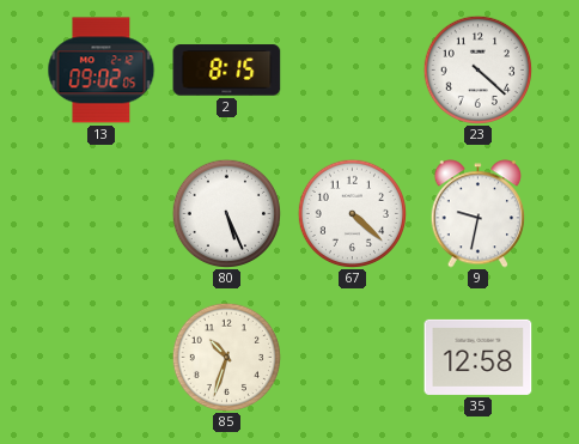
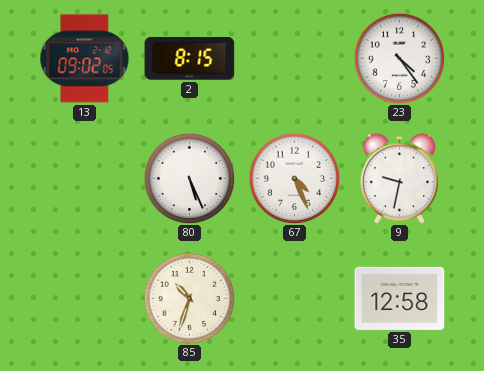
23: 4:22 -> 4:24
67: 4:22 -> 4:26
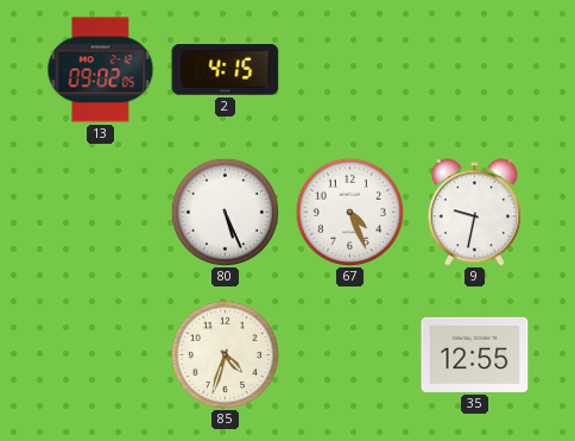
2: 8:15 -> 4:15
23: 4:24 -> none
85: 10:33 -> 4:33
35: 12:58 -> 12:55
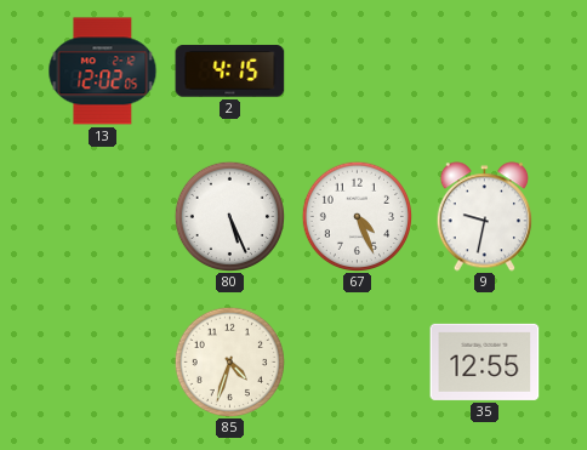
13: 09:02 -> 12:02
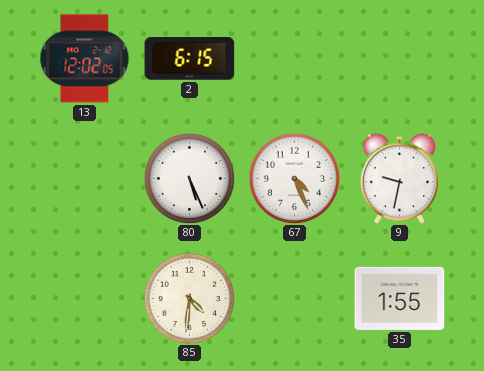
2: 4:15 -> 6:15
85: 4:33 -> 4:31
35: 12:55 -> 1:55
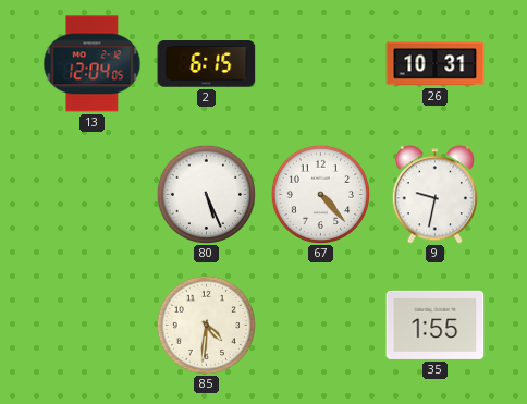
13: 12:02 -> 12:04
26: none -> 10:31
67: 4:26 -> 4:23
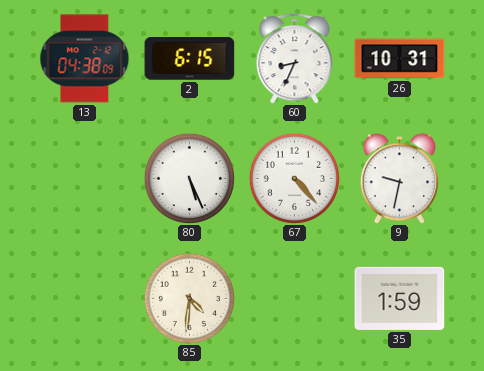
13: 12:04 -> 04:38
60: none -> 8:34
35: 1:55 -> 1:59
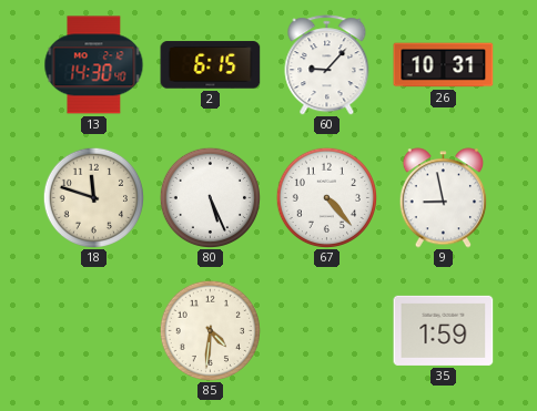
13: 04:38 -> 14:30
60: 8:34 -> 9:07
18: none -> 11:48
9: 9:32 -> 8:58
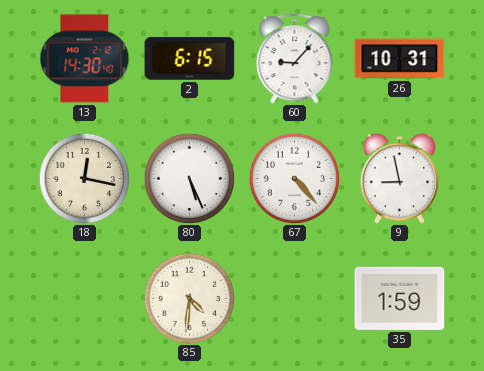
18: 11:48 -> 12:17
